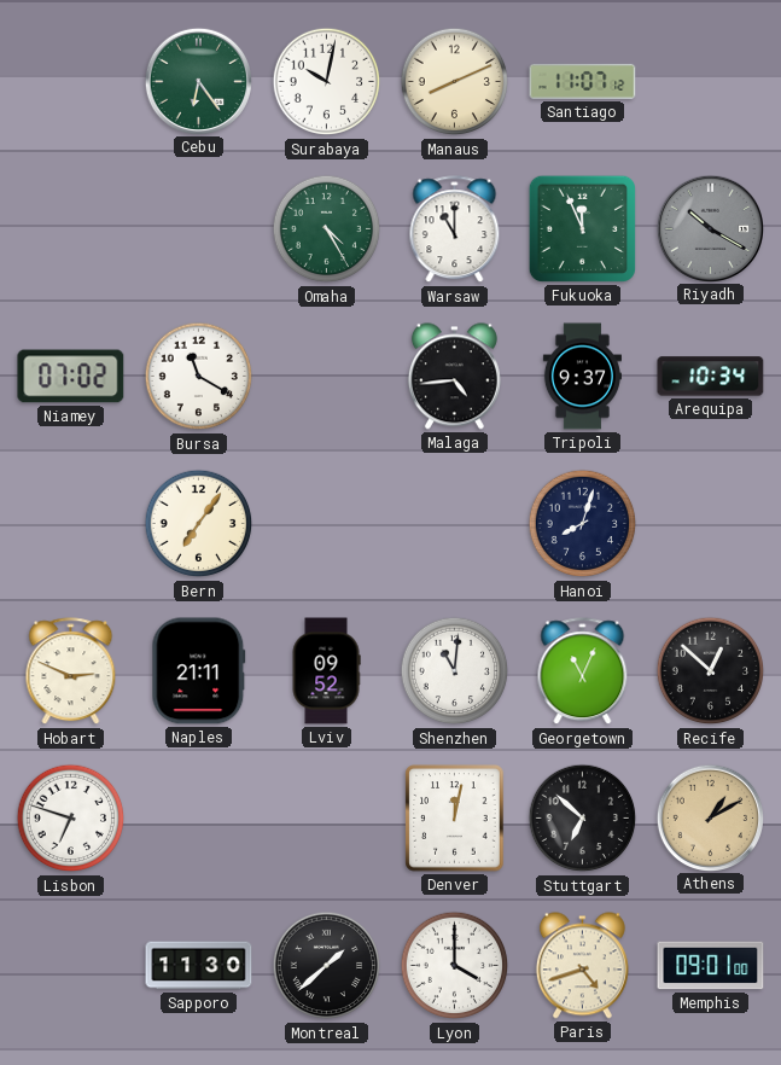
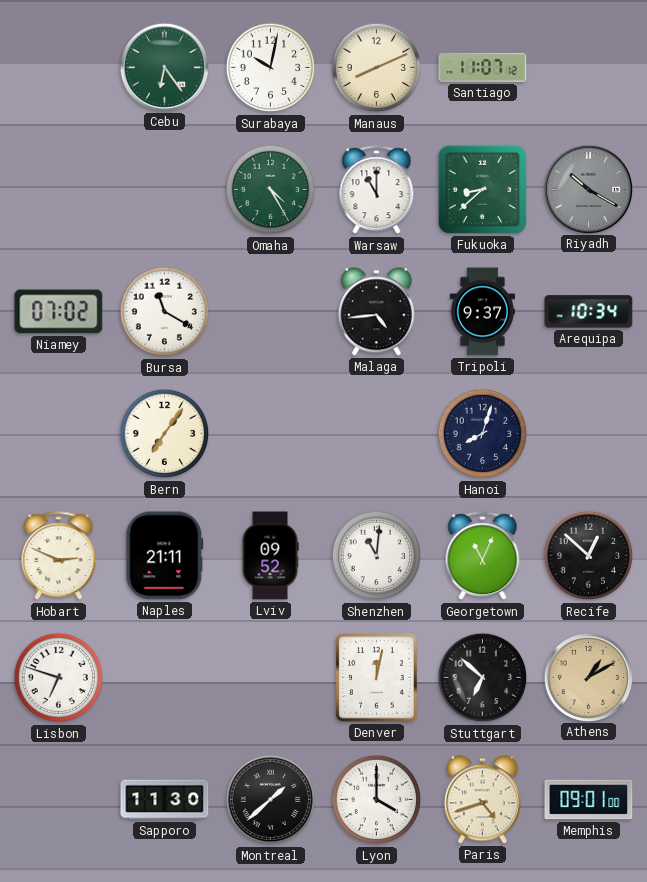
Fukuoka: 11:56 -> 8:38
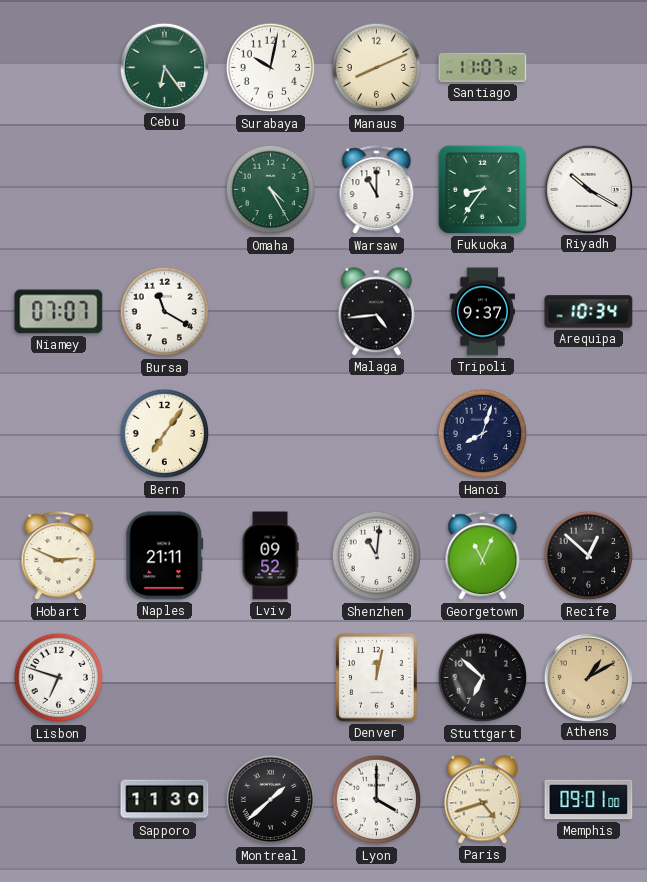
Fukuoka: 8:38 -> 8:36
Riyadh dial: grey -> white
Niamey: 07:02 -> 07:07
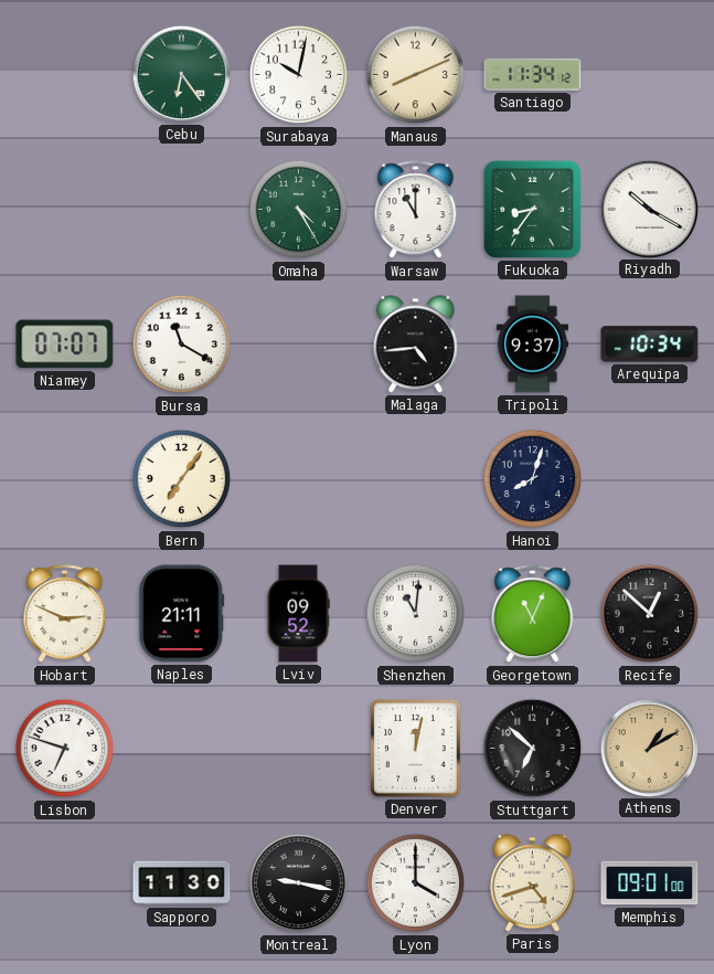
Santiago: 11:07 -> 11:34
Montreal: 1:38 -> 9:17
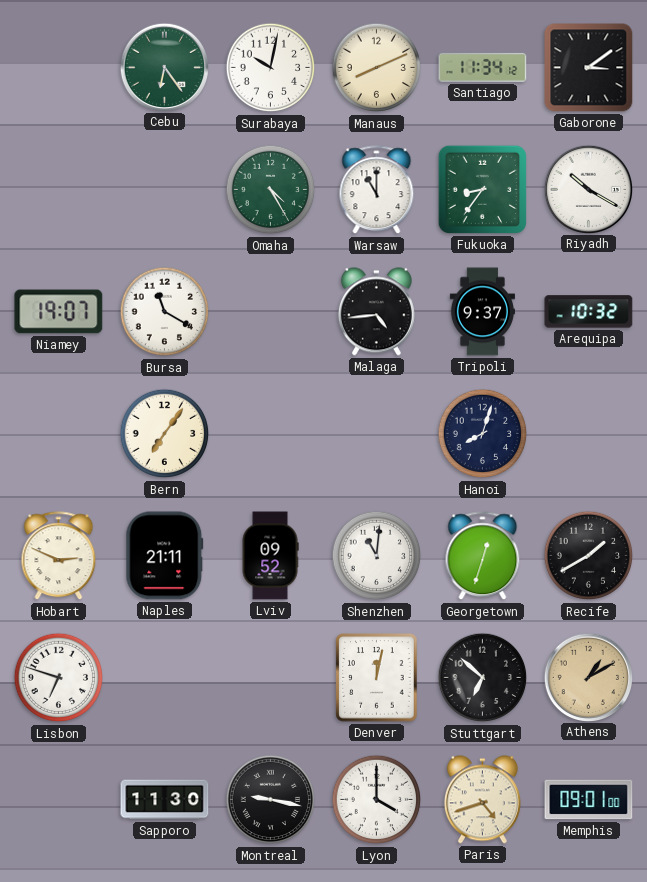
Gaborone: none -> 3:09
Niamey: 07:07 -> 19:07
Arequipa: 10:34 -> 10:32
Georgetown: 11:04 -> 12:33
Recife: 12:52 -> 1:40
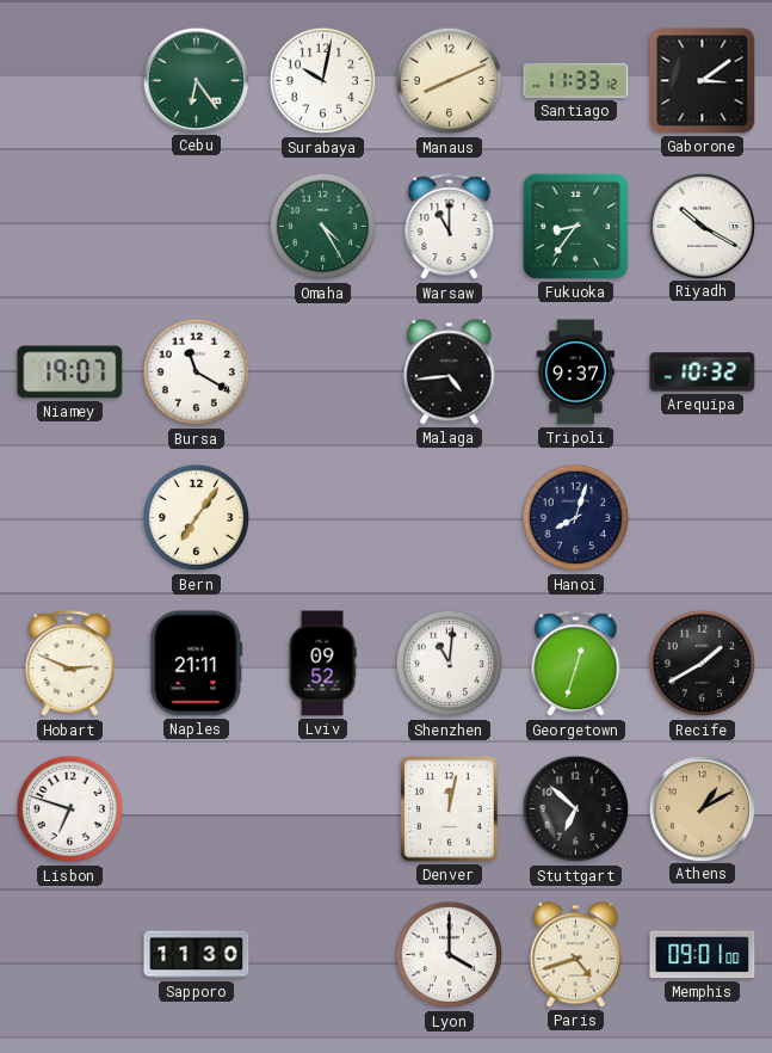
Santiago: 11:34 -> 11:33
Montreal: 9:17 -> none
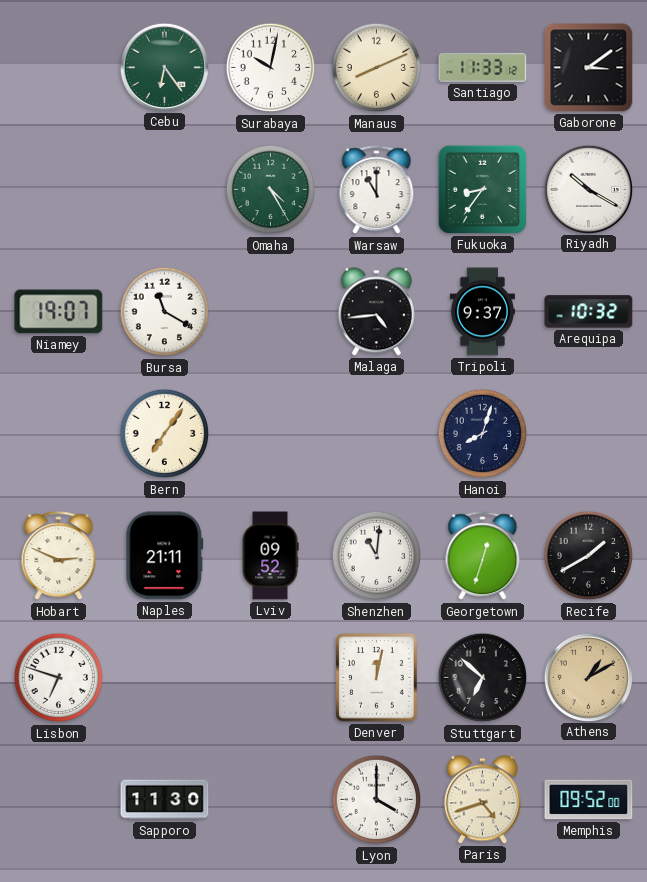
Memphis: 09:01 -> 09:52
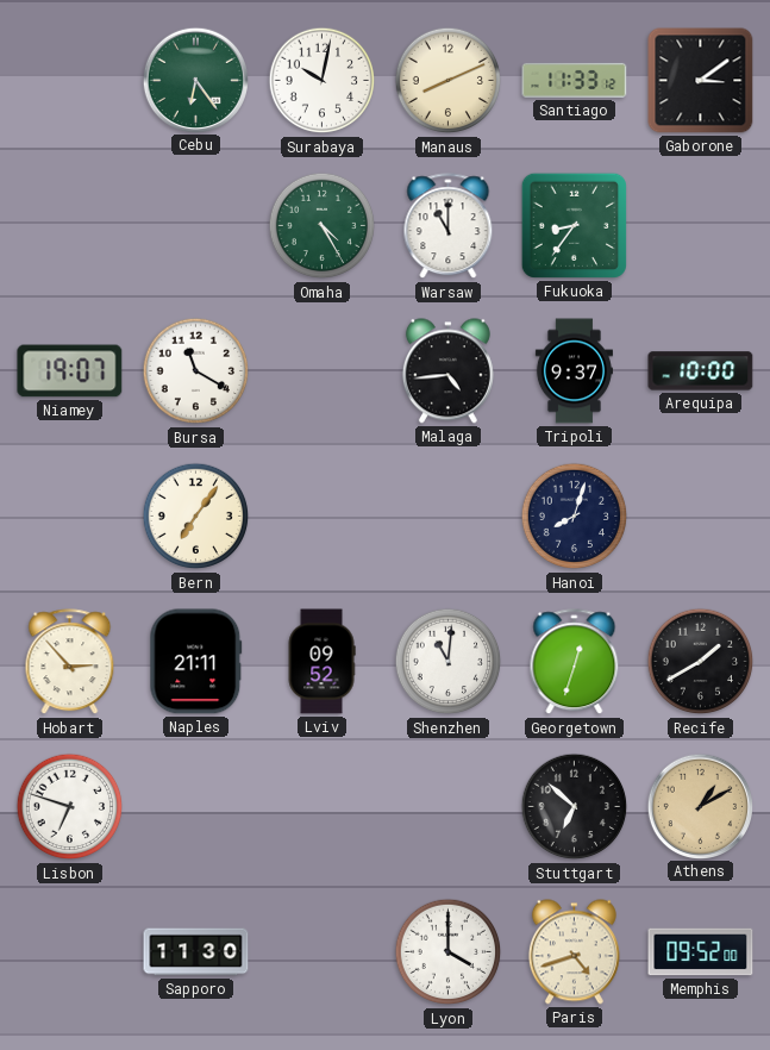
Riyadh: 10:20 -> none
Arequipa: 10:32 -> 10:00
Hobart: 2:49 -> 2:53
Denver: 12:02 -> none
